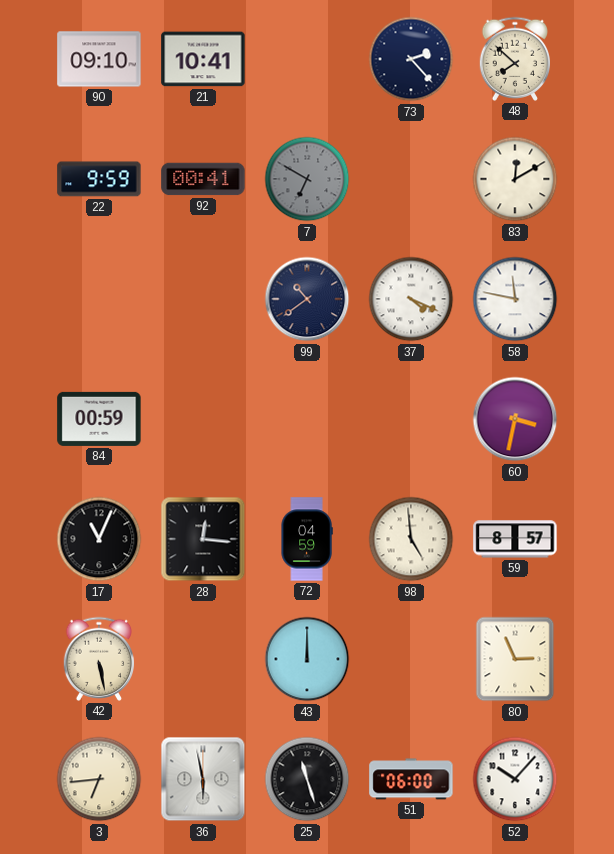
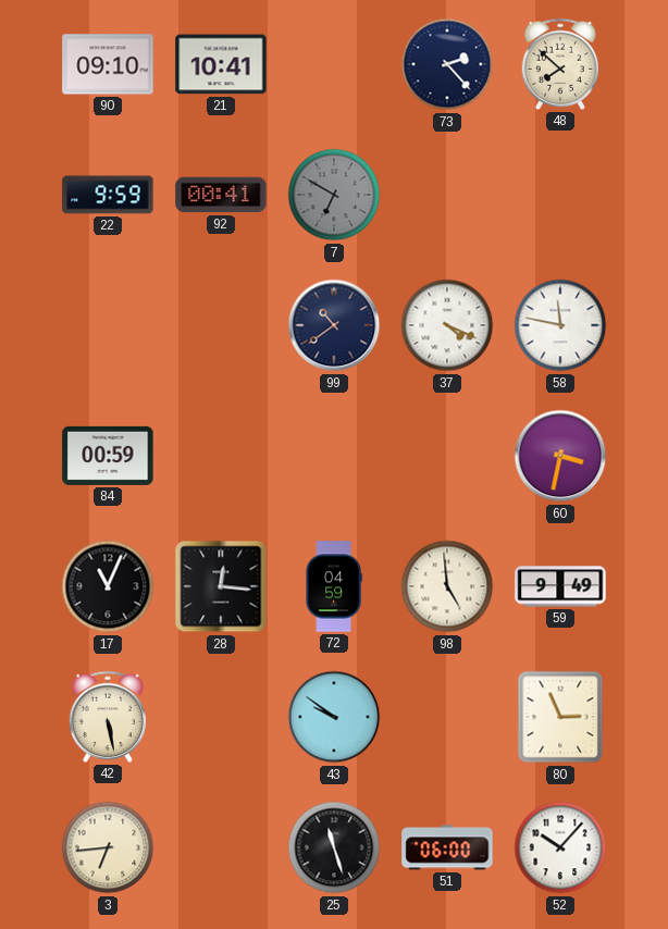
83: 12:10 -> none
59: 8:57 -> 9:49
43: 12:00 -> 9:51
36: 5:58 -> none
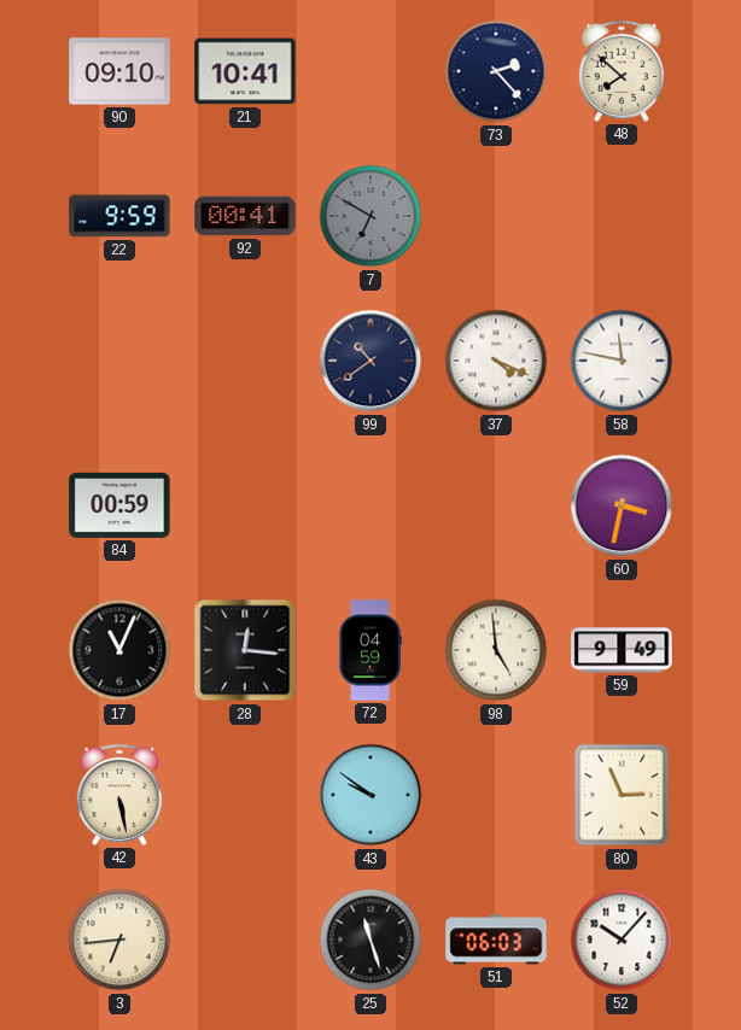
51: 06:00 -> 06:03
